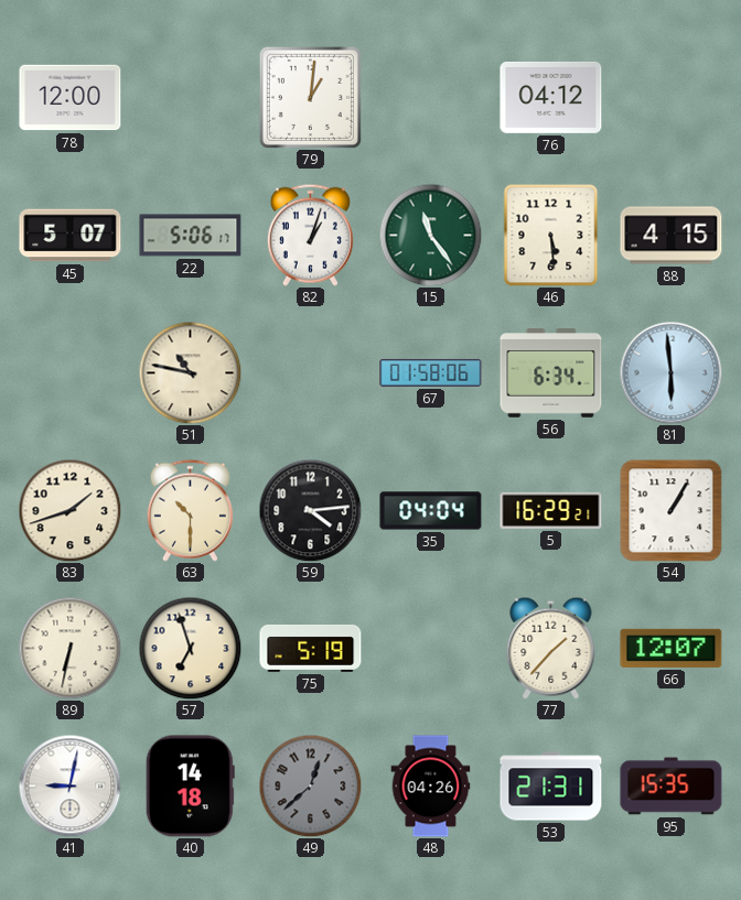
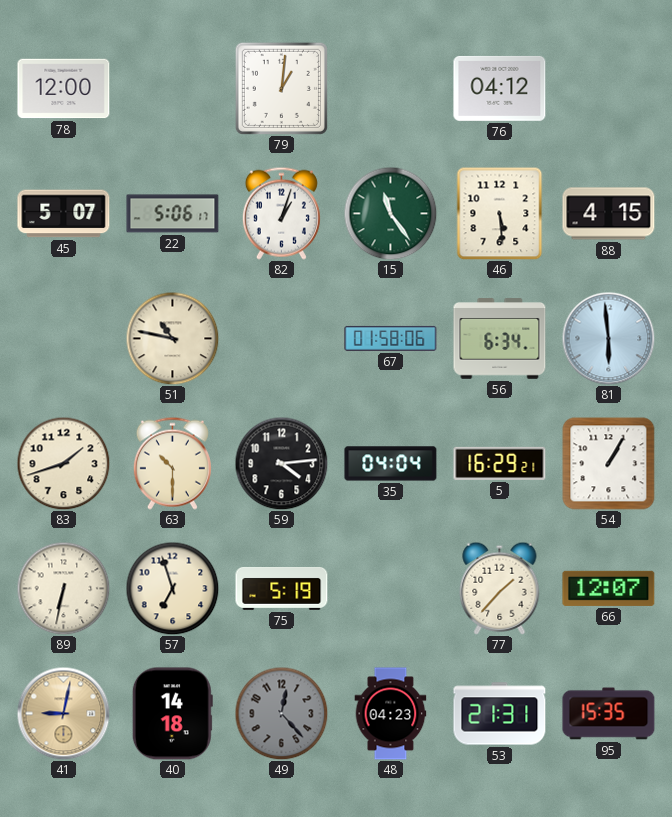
41 dial: white -> champagne
49: 12:38 -> 12:23
48: 04:26 -> 04:23
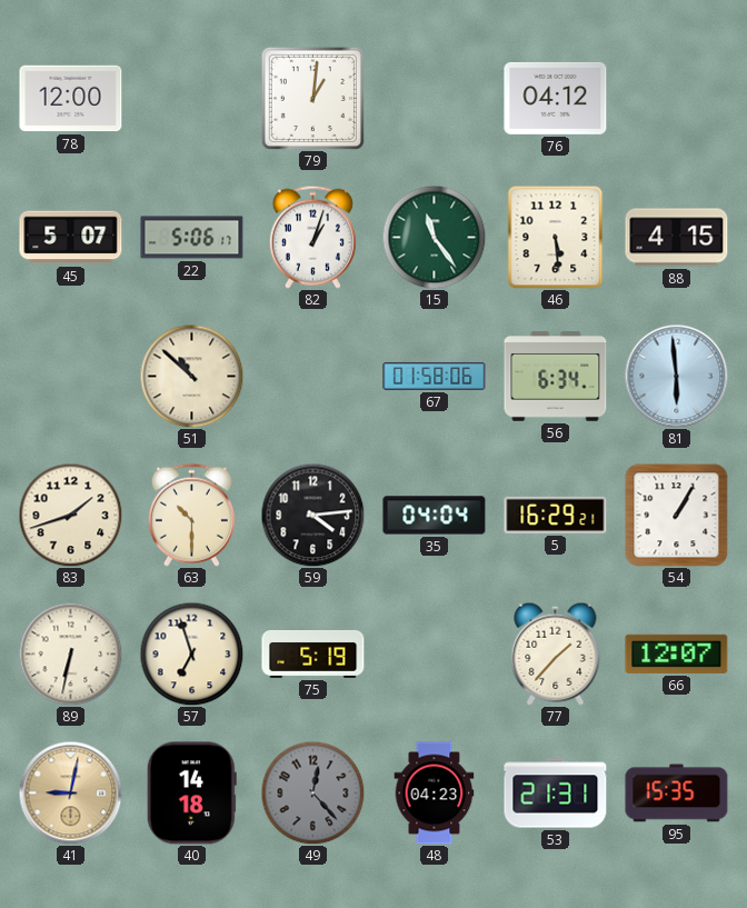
51: 10:47 -> 10:52
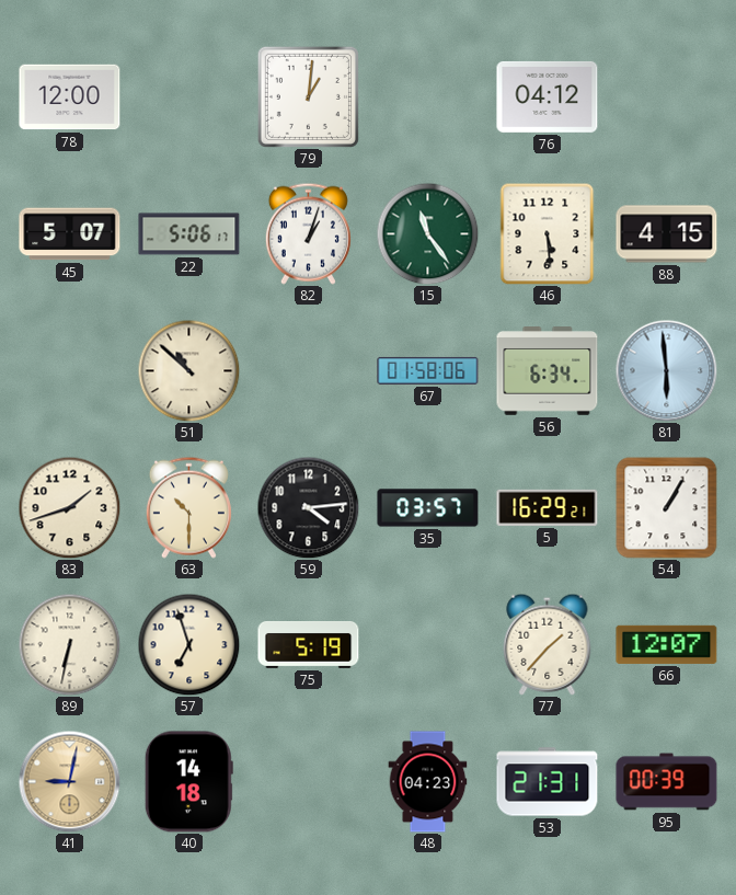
35: 04:04 -> 03:57
49: 12:23 -> none
95: 15:35 -> 00:39
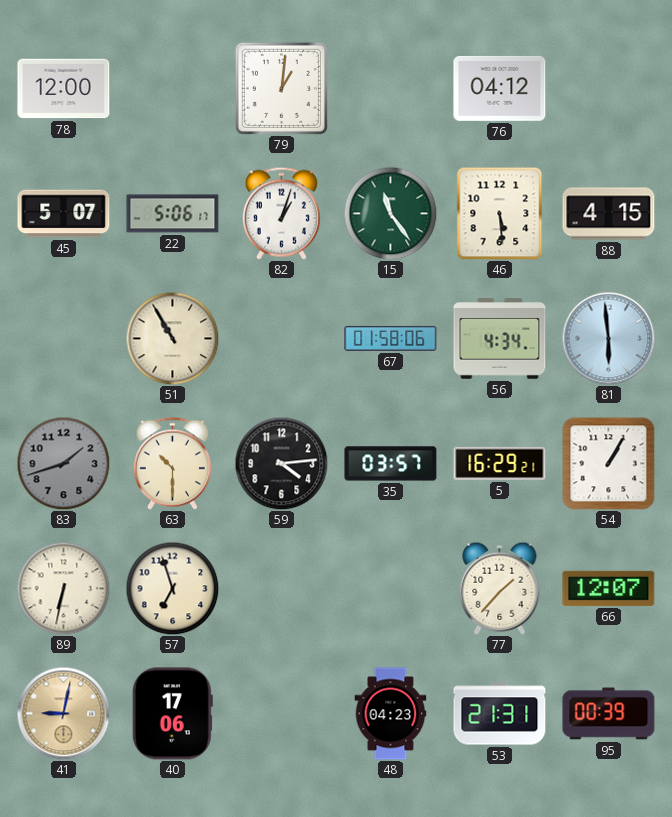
51: 10:52 -> 10:55
56: 6:34 -> 4:34
83 dial: cream -> grey
75: 5:19 -> none
40: 14:18 -> 17:06
